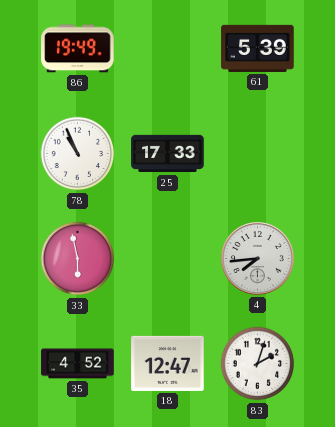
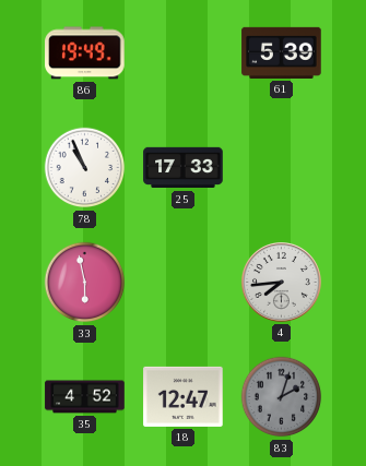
83 dial: white -> grey
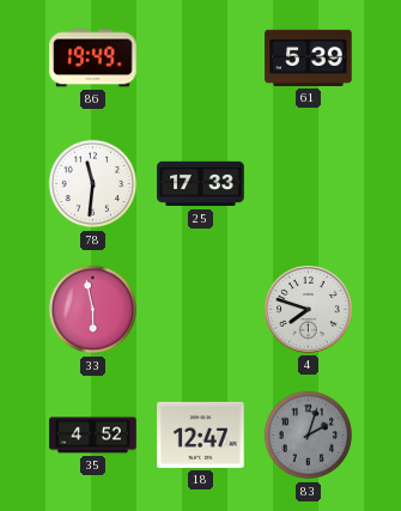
78: 10:56 -> 11:31
4: 7:44 -> 7:48
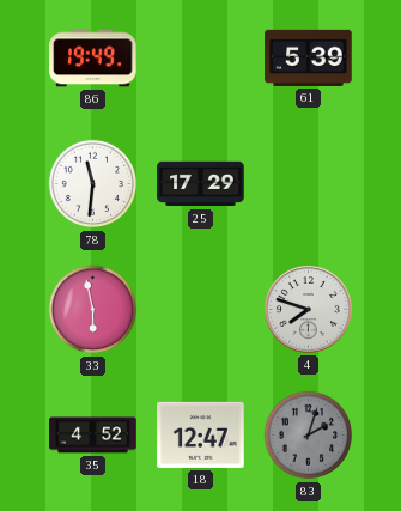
25: 17:33 -> 17:29
